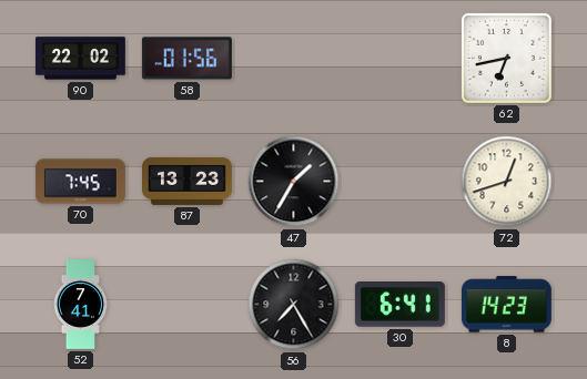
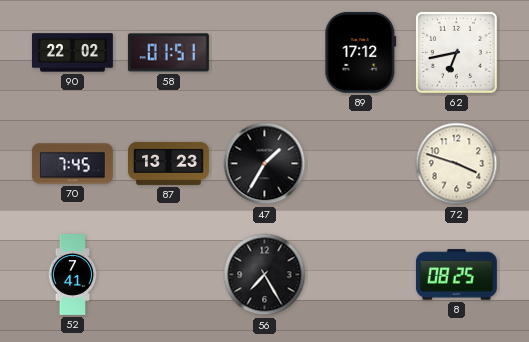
58: 01:56 -> 01:51
89: none -> 17:12
72: 12:42 -> 3:48
30: 6:41 -> none
8: 14:23 -> 08:25
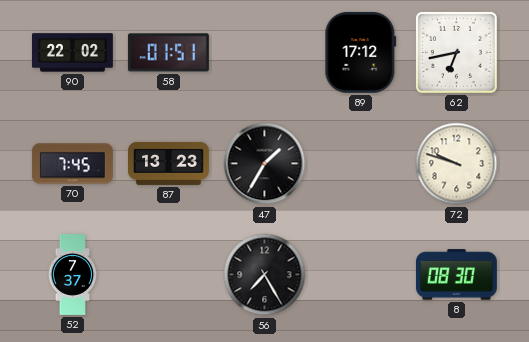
72: 3:48 -> 9:48
52: 7:41 -> 7:37
8: 08:25 -> 08:30
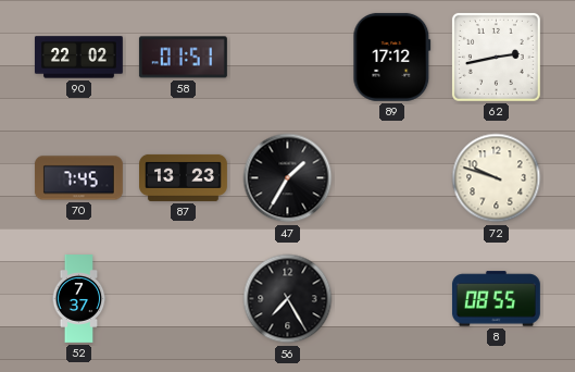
62: 6:43 -> 2:43
8: 08:30 -> 08:55
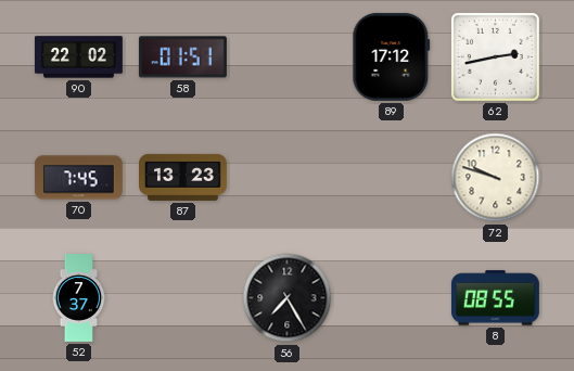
47: 1:35 -> none
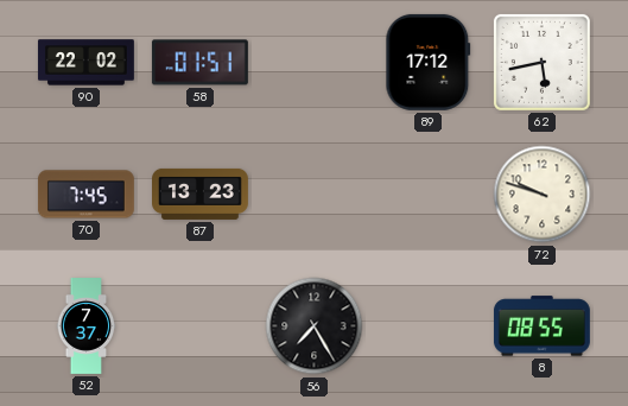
62: 2:43 -> 5:43
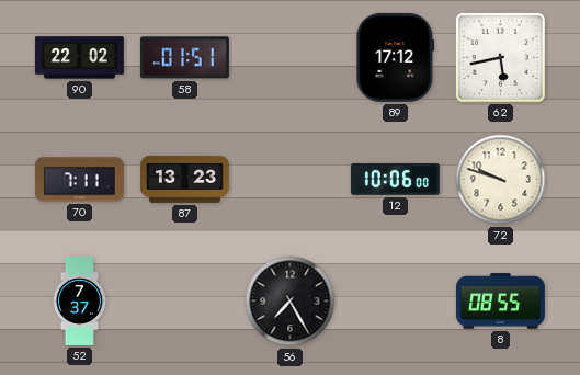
70: 7:45 -> 7:11
12: none -> 10:06
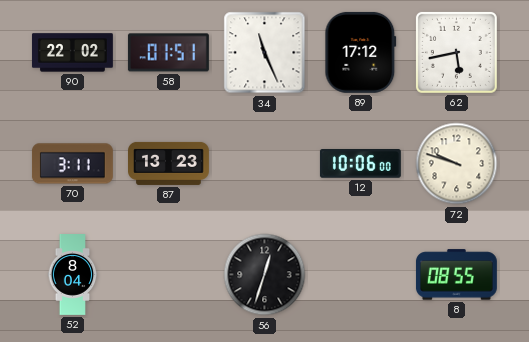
34: none -> 11:26
70: 7:11 -> 3:11
52: 7:37 -> 8:04
56: 7:25 -> 12:33
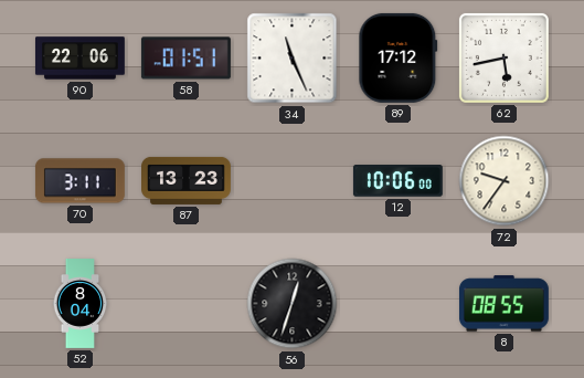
90: 22:02 -> 22:06
72: 9:48 -> 9:36
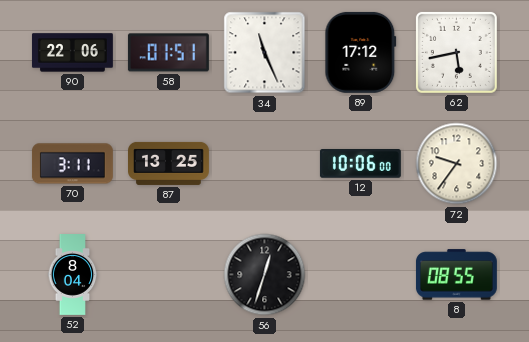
87: 13:23 -> 13:25
